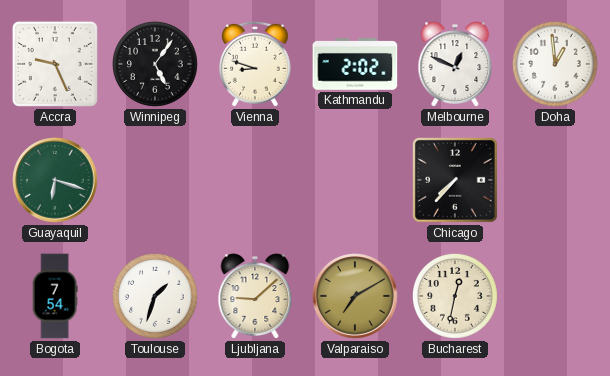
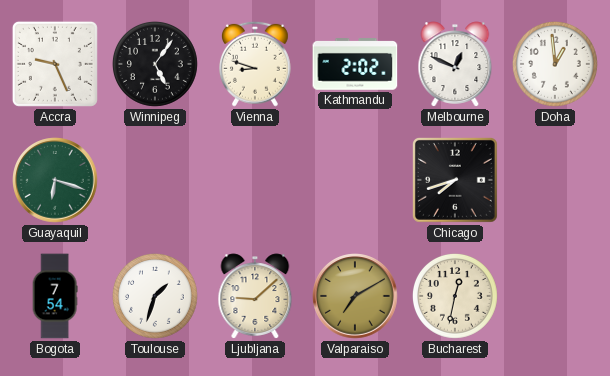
Chicago: 7:37 -> 7:42
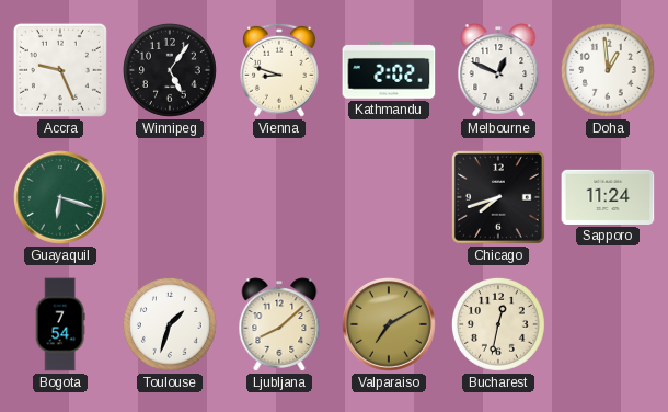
Sapporo: none -> 11:24
Ljubljana: 9:08 -> 8:08
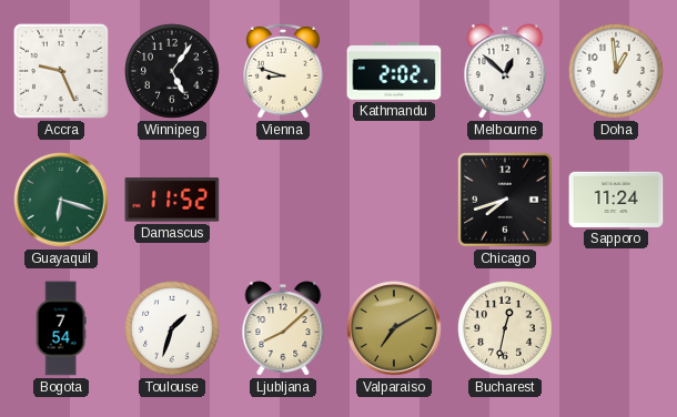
Melbourne: 12:49 -> 12:52
Damascus: none -> 11:52
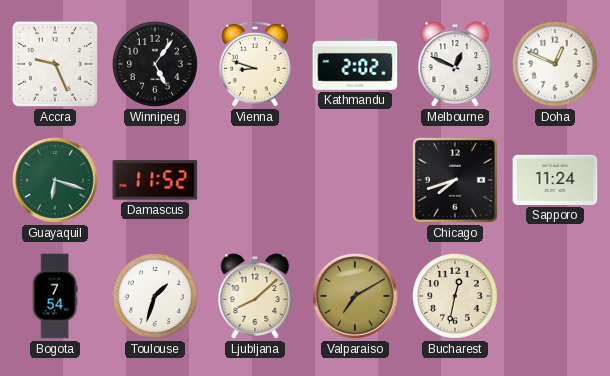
Melbourne: 12:52 -> 12:49
Doha: 12:59 -> 12:49
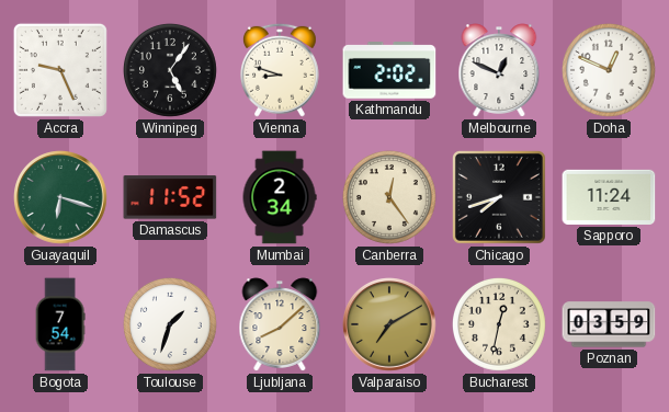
Mumbai: none -> 2:34
Canberra: none -> 12:24
Poznan: none -> 03:59
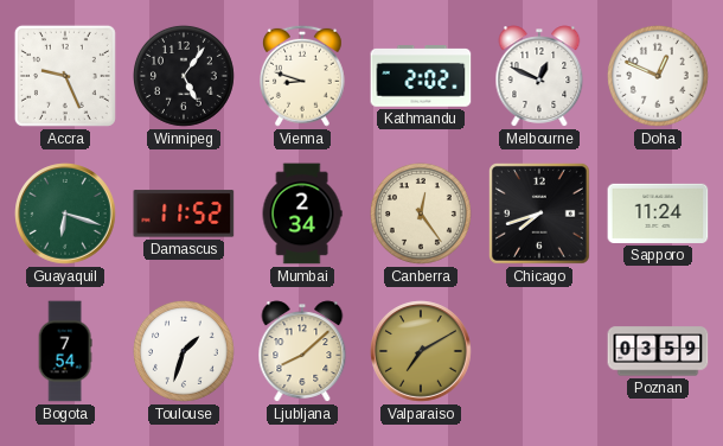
Bucharest: 12:32 -> none
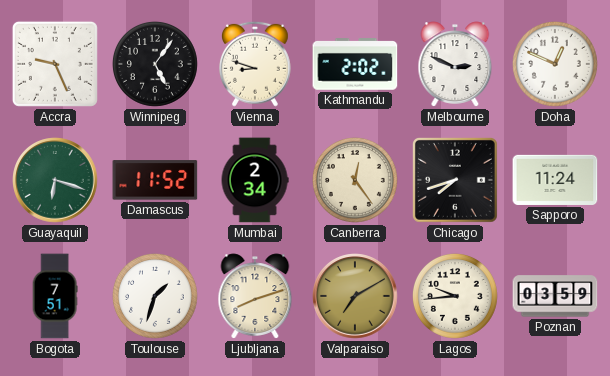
Melbourne: 12:49 -> 2:49
Bogota: 7:54 -> 7:51
Ljubljana: 8:08 -> 8:12
Lagos: none -> 9:44
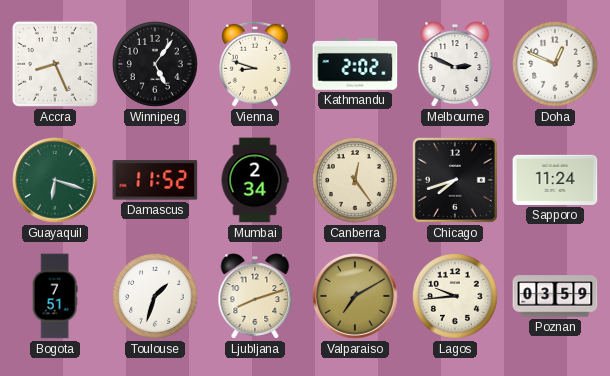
Accra: 9:26 -> 8:26
